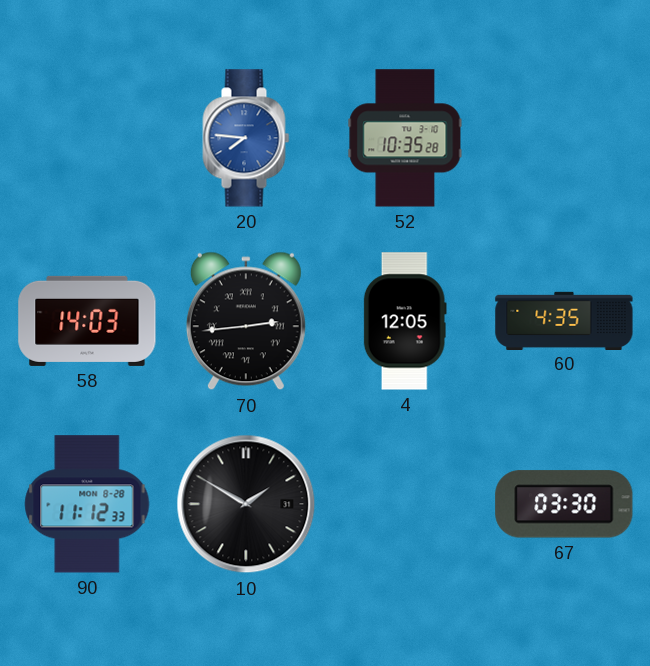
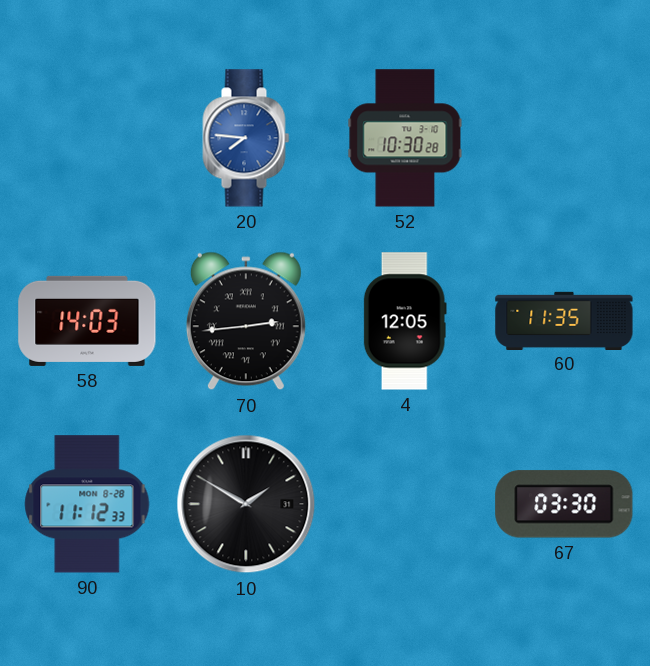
52: 10:35 -> 10:30
60: 4:35 -> 11:35
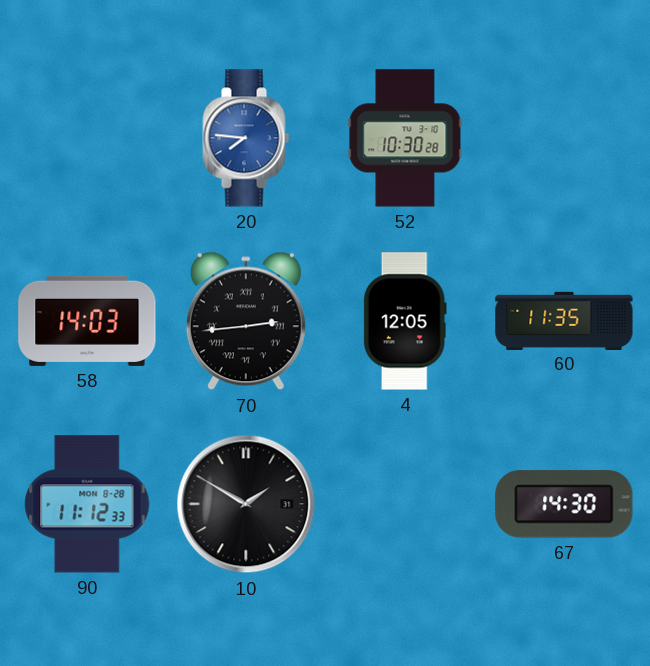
67: 03:30 -> 14:30
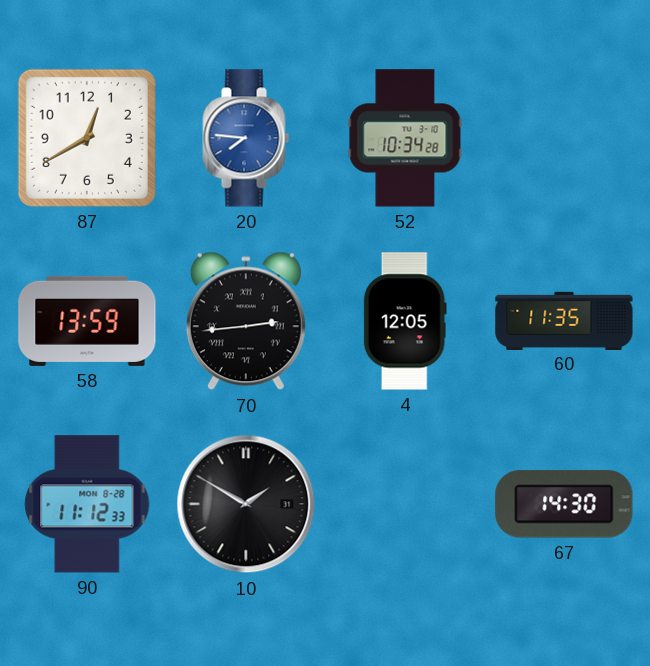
87: none -> 12:40
52: 10:30 -> 10:34
58: 14:03 -> 13:59
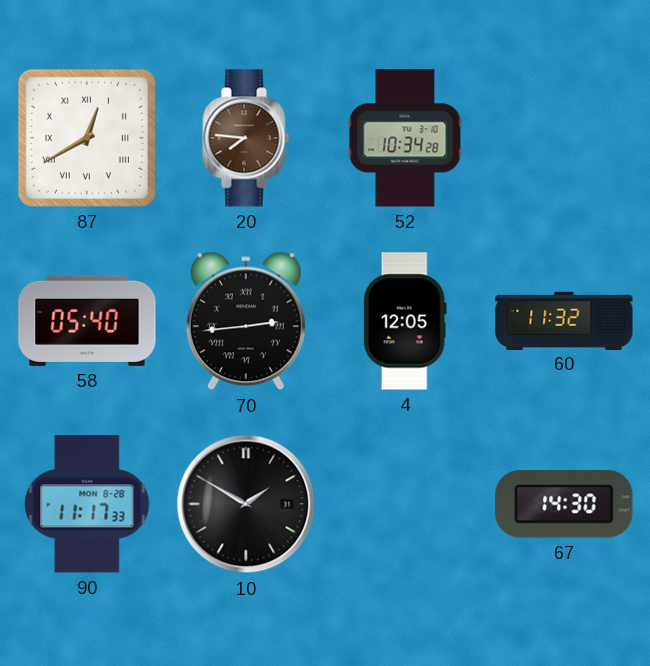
87 numerals: Arabic -> Roman
20 dial: blue -> brown
58: 13:59 -> 05:40
60: 11:35 -> 11:32
90: 11:12 -> 11:17
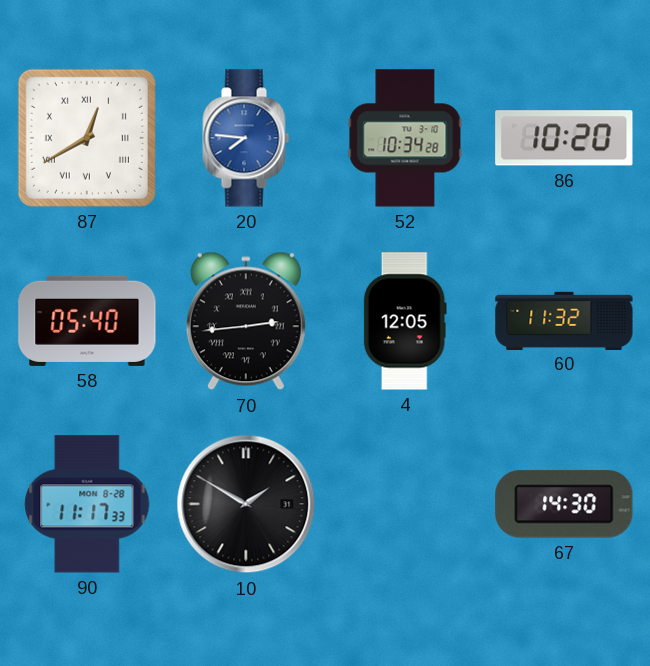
20 dial: brown -> blue
86: none -> 10:20
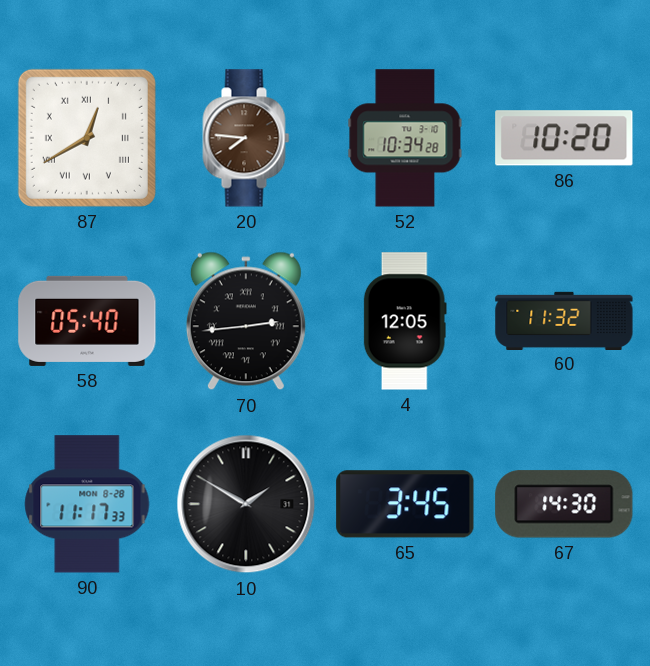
20 dial: blue -> brown
65: none -> 3:45
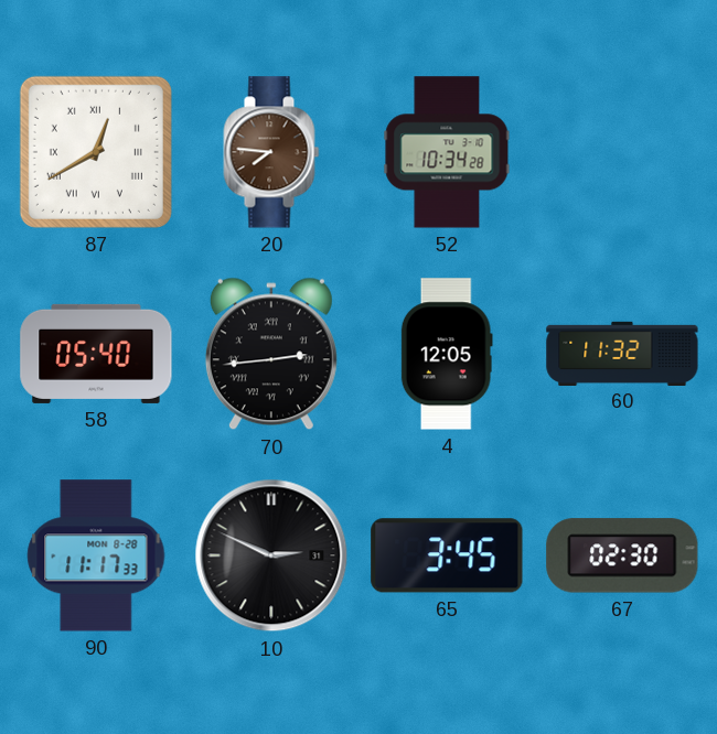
86: 10:20 -> none
10: 1:50 -> 2:49
67: 14:30 -> 02:30
